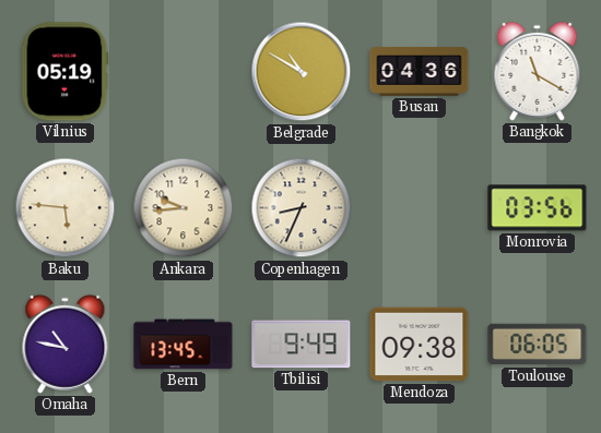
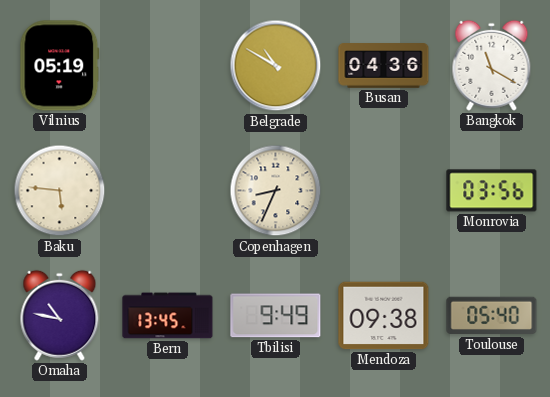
Ankara: 9:44 -> none
Toulouse: 06:05 -> 05:40
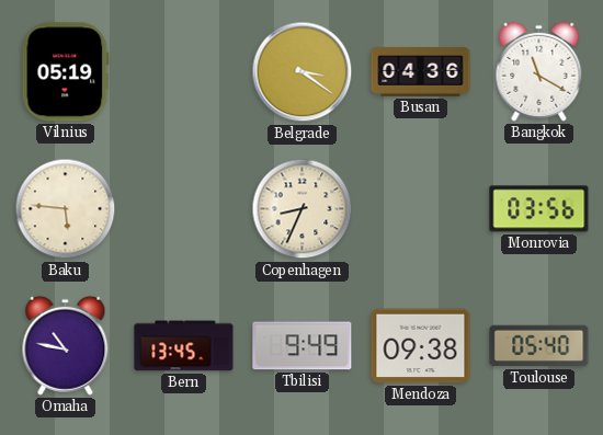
Belgrade: 10:50 -> 3:21
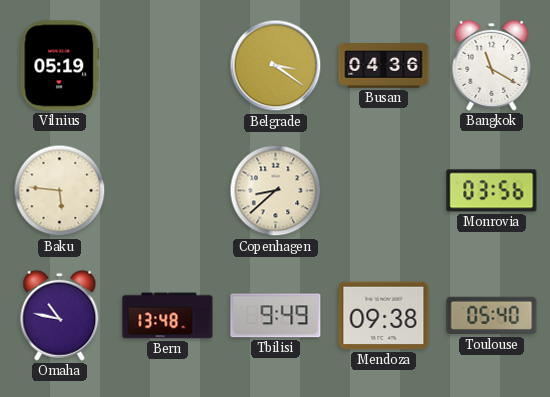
Copenhagen: 8:34 -> 8:38
Bern: 13:45 -> 13:48
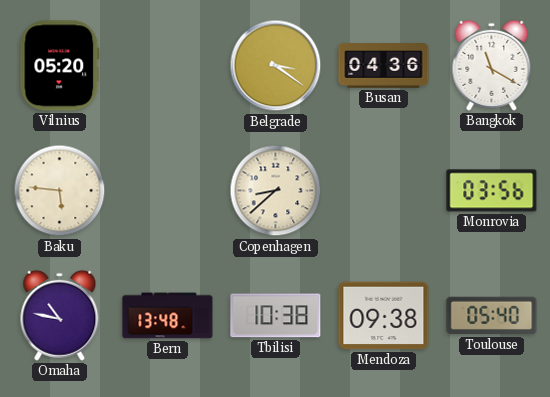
Vilnius: 05:19 -> 05:20
Tbilisi: 9:49 -> 10:38
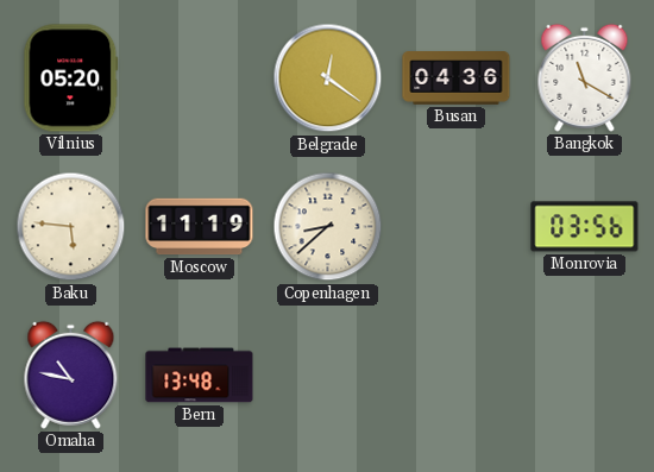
Belgrade: 3:21 -> 12:21
Moscow: none -> 11:19
Tbilisi: 10:38 -> none
Mendoza: 09:38 -> none
Toulouse: 05:40 -> none
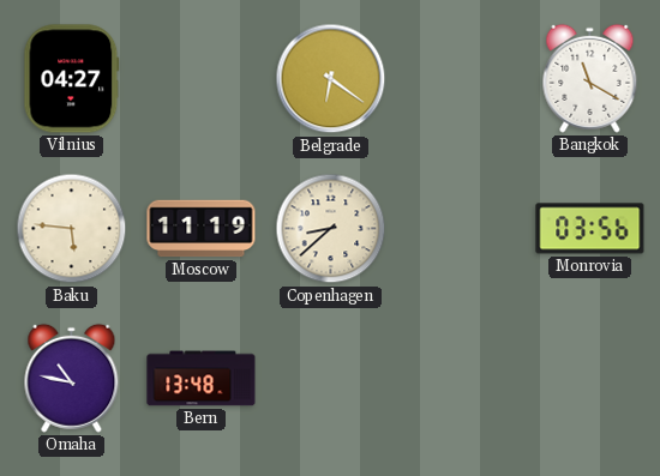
Vilnius: 05:20 -> 04:27
Belgrade: 12:21 -> 6:21
Busan: 04:36 -> none
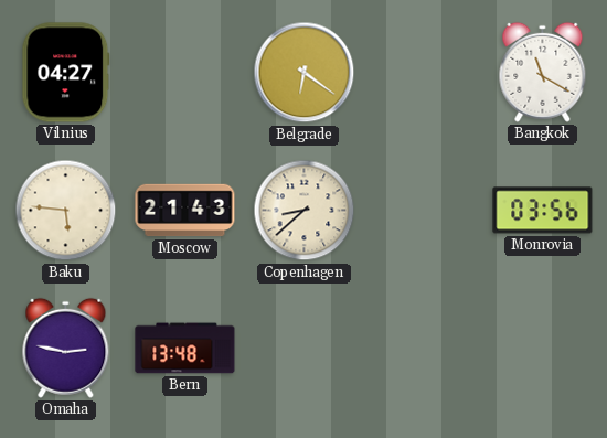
Moscow: 11:19 -> 21:43
Omaha: 10:47 -> 2:47
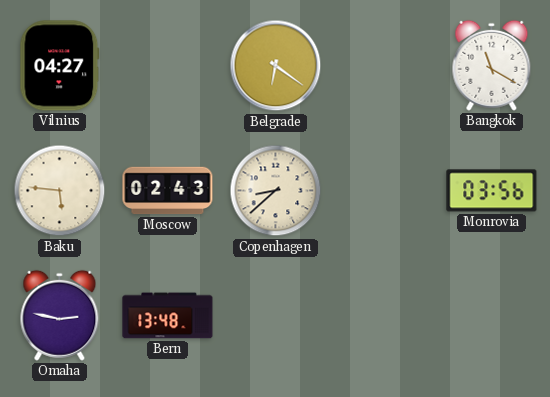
Moscow: 21:43 -> 02:43
